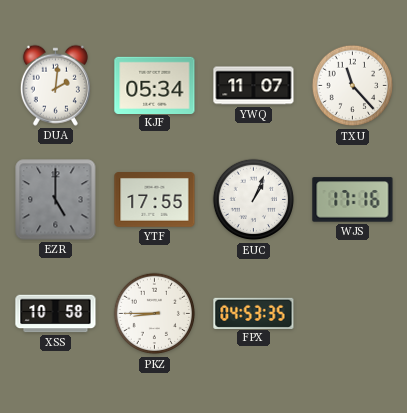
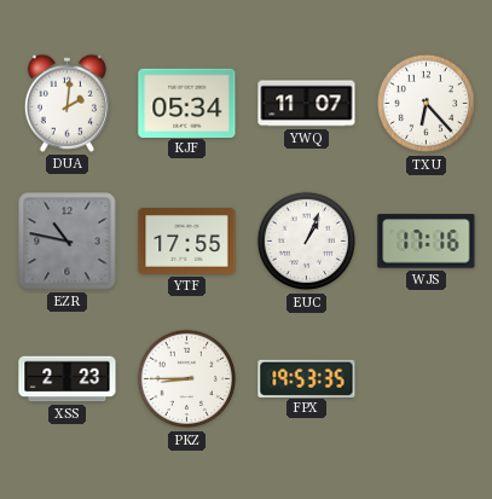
TXU: 11:23 -> 6:23
EZR: 5:00 -> 10:47
XSS: 10:58 -> 2:23
FPX: 04:53 -> 19:53
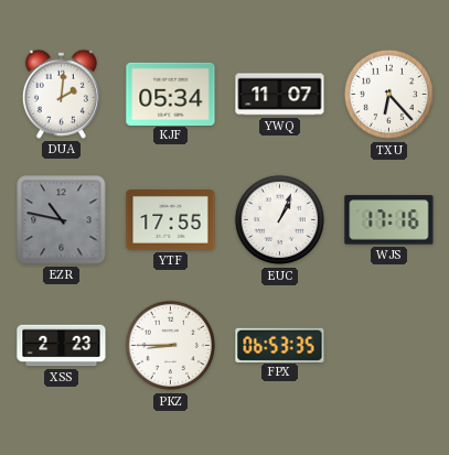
FPX: 19:53 -> 06:53
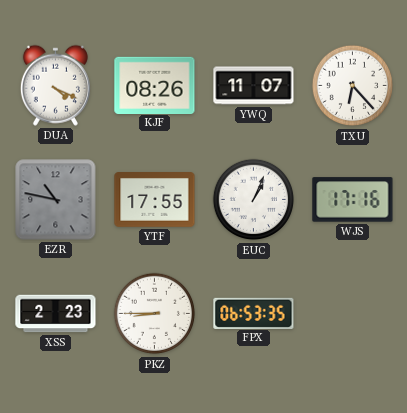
DUA: 2:01 -> 4:19
KJF: 05:34 -> 08:26
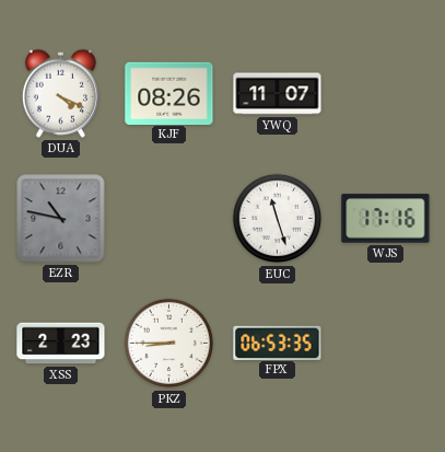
TXU: 6:23 -> none
YTF: 17:55 -> none
EUC: 1:04 -> 11:27
